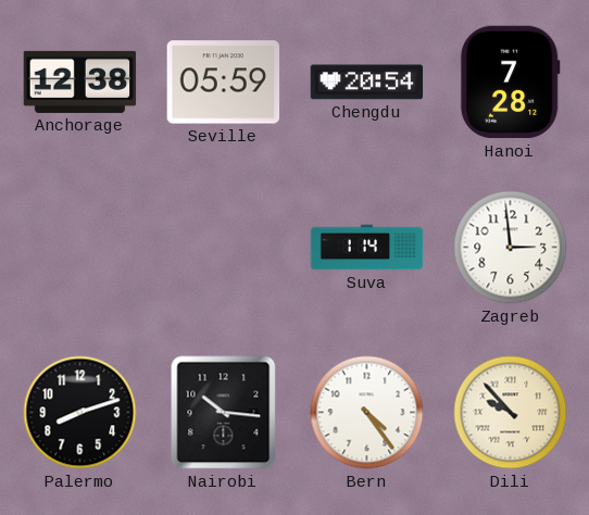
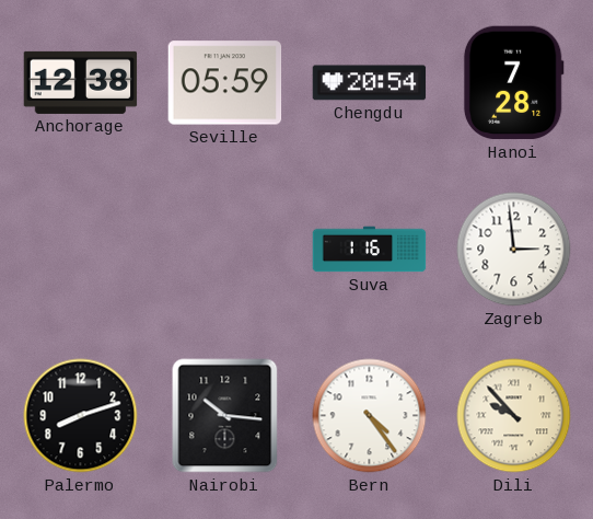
Suva: 1:14 -> 1:16
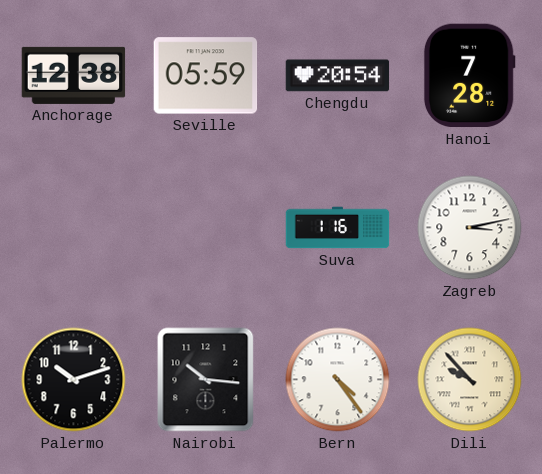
Zagreb: 2:59 -> 3:13
Palermo: 8:12 -> 10:12
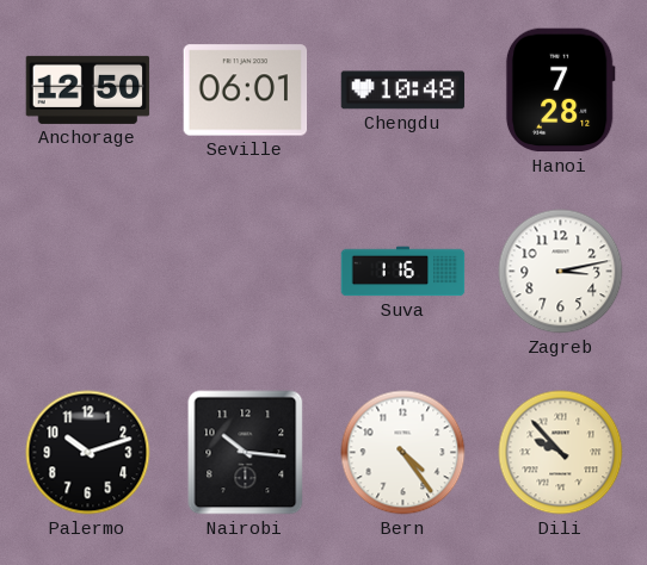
Anchorage: 12:38 -> 12:50
Seville: 05:59 -> 06:01
Chengdu: 20:54 -> 10:48
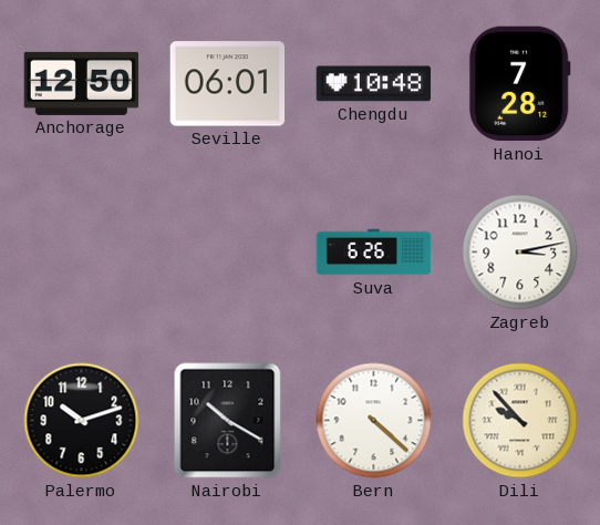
Suva: 1:16 -> 6:26
Nairobi: 10:16 -> 10:20
Bern: 4:24 -> 4:22
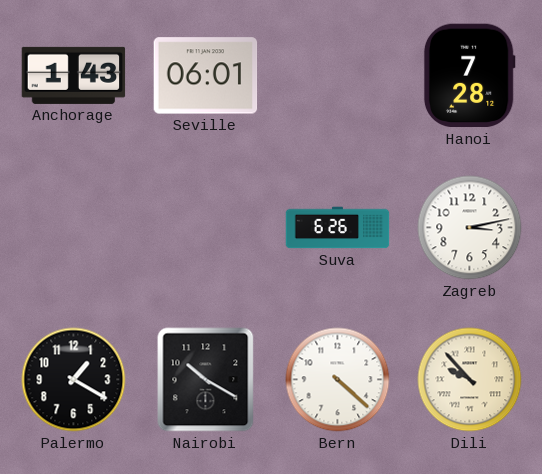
Anchorage: 12:50 -> 1:43
Chengdu: 10:48 -> none
Palermo: 10:12 -> 1:20
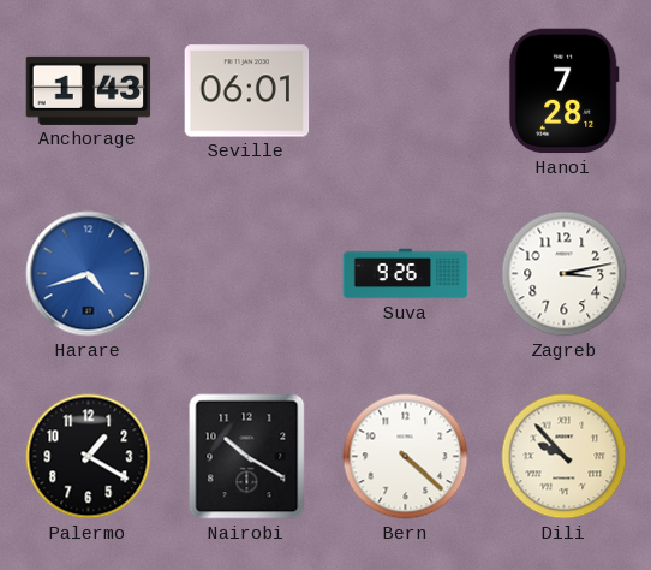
Harare: none -> 4:42
Suva: 6:26 -> 9:26
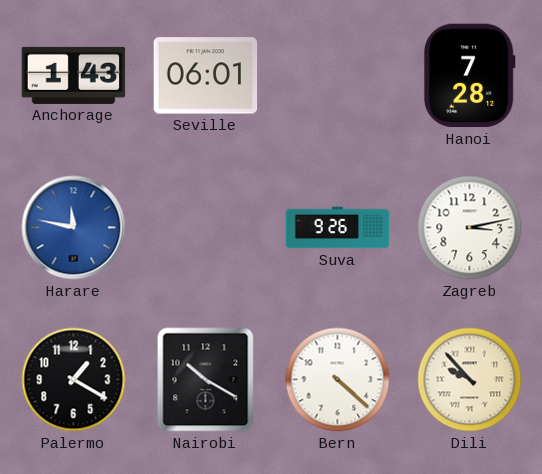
Harare: 4:42 -> 11:47
